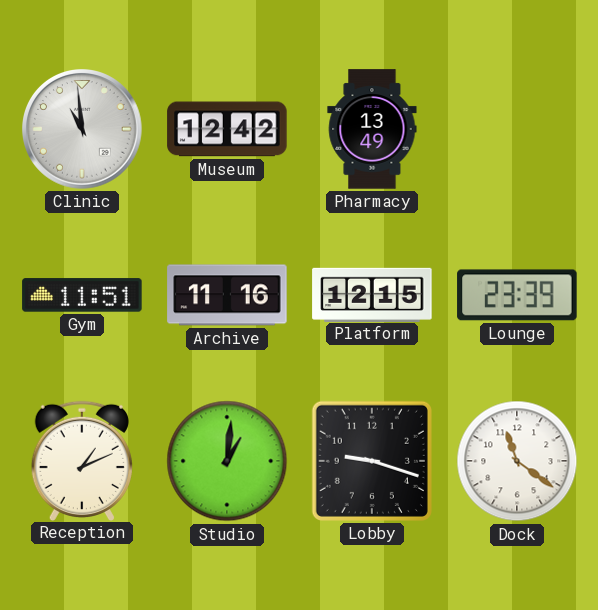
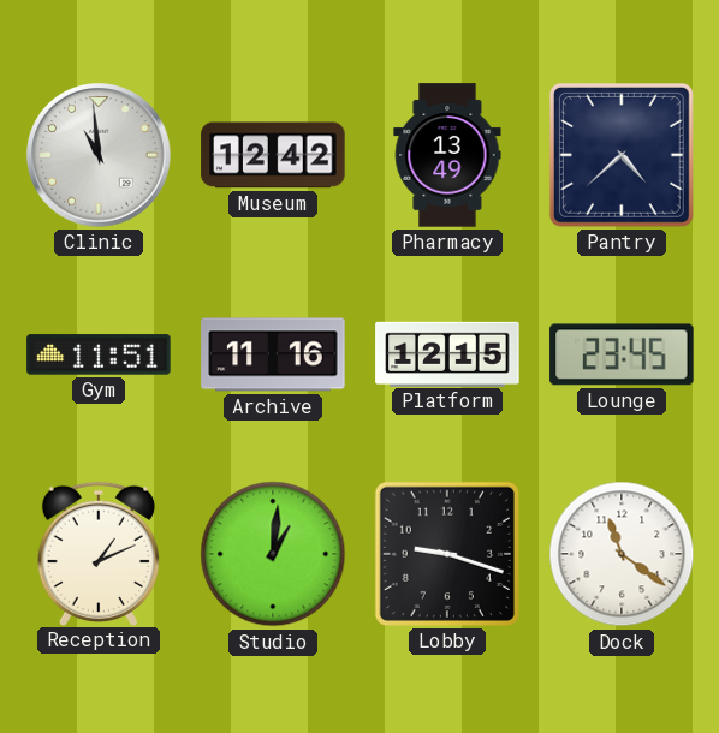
Pantry: none -> 4:38
Lounge: 23:39 -> 23:45
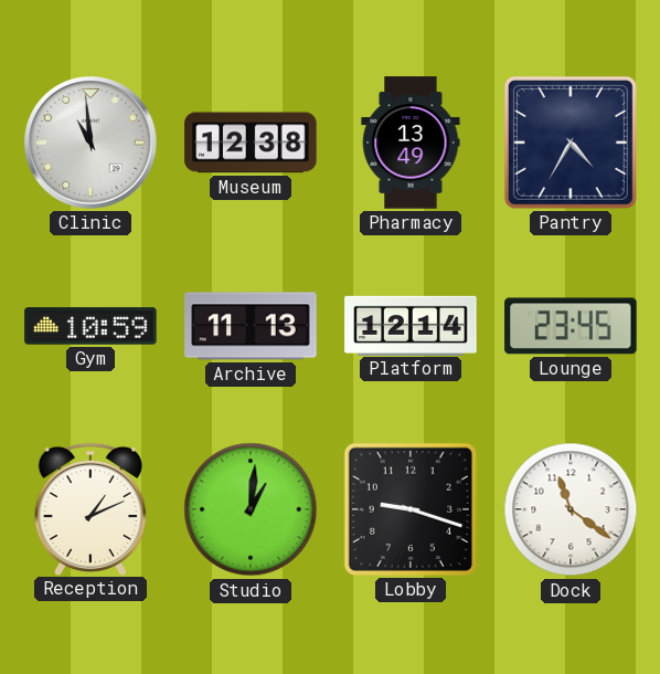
Museum: 12:42 -> 12:38
Pantry: 4:38 -> 4:35
Gym: 11:51 -> 10:59
Archive: 11:16 -> 11:13
Platform: 12:15 -> 12:14
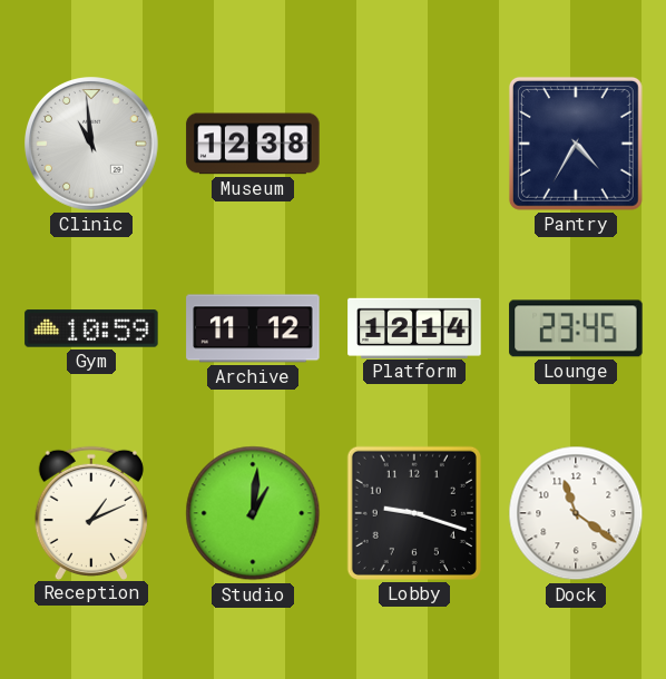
Pharmacy: 13:49 -> none
Archive: 11:13 -> 11:12
